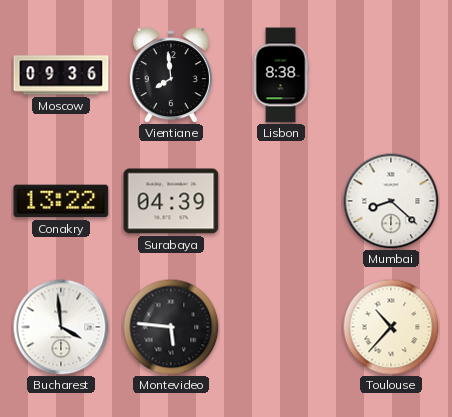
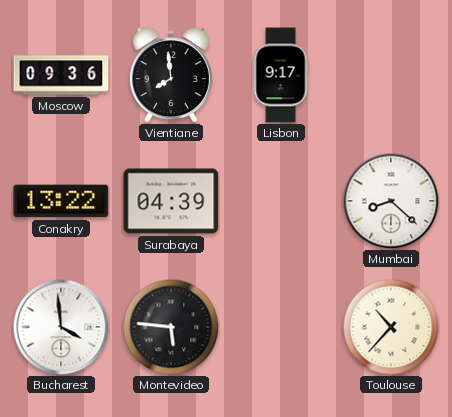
Lisbon: 8:38 -> 9:17
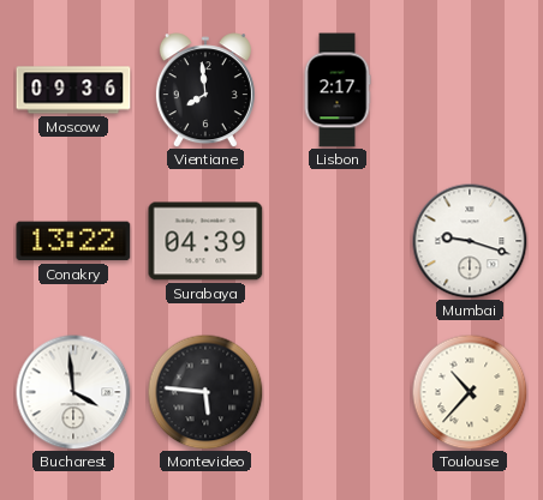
Lisbon: 9:17 -> 2:17
Mumbai: 8:22 -> 9:18
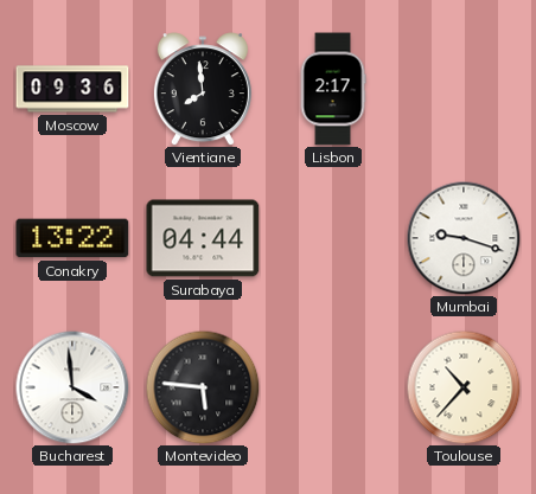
Surabaya: 04:39 -> 04:44
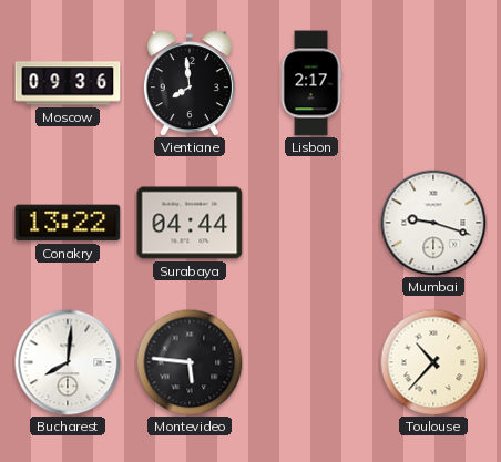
Bucharest: 3:59 -> 8:01
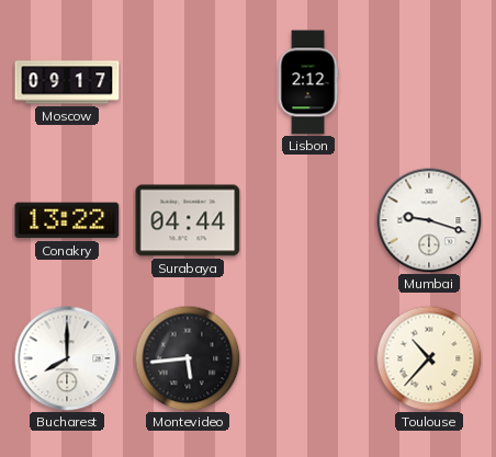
Moscow: 09:36 -> 09:17
Vientiane: 7:59 -> none
Lisbon: 2:17 -> 2:12
Bucharest: 8:01 -> 8:00
Montevideo: 5:46 -> 5:44
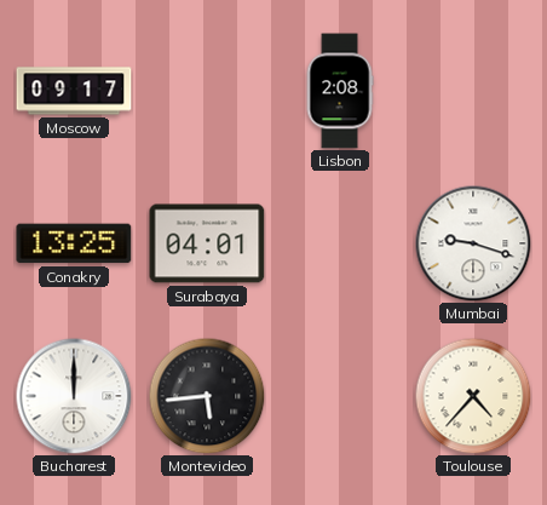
Lisbon: 2:12 -> 2:08
Conakry: 13:22 -> 13:25
Surabaya: 04:44 -> 04:01
Bucharest: 8:00 -> 12:00
Toulouse: 10:37 -> 4:37
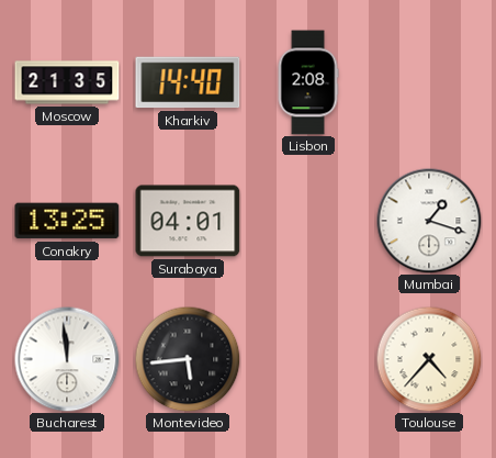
Moscow: 09:17 -> 21:35
Kharkiv: none -> 14:40
Mumbai: 9:18 -> 1:18
Bucharest: 12:00 -> 11:59
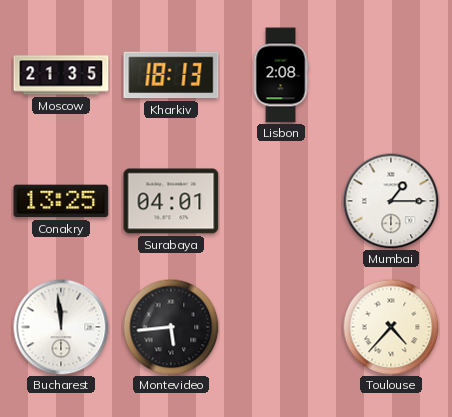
Kharkiv: 14:40 -> 18:13
Mumbai: 1:18 -> 1:15
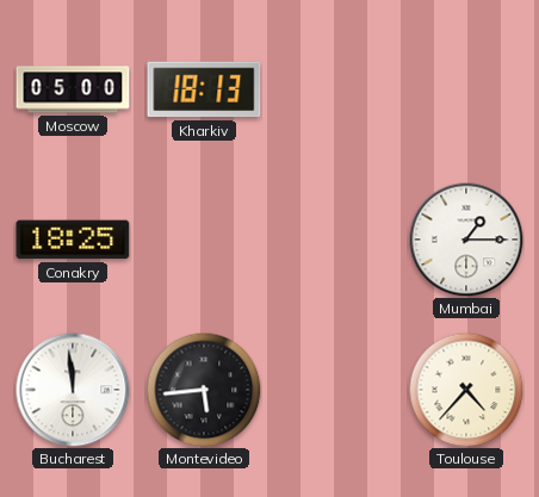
Moscow: 21:35 -> 05:00
Lisbon: 2:08 -> none
Conakry: 13:25 -> 18:25
Surabaya: 04:01 -> none
